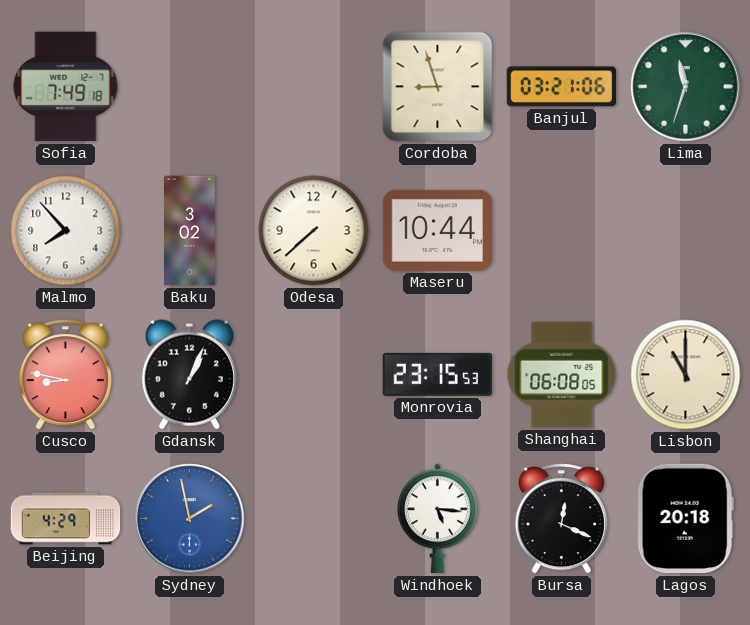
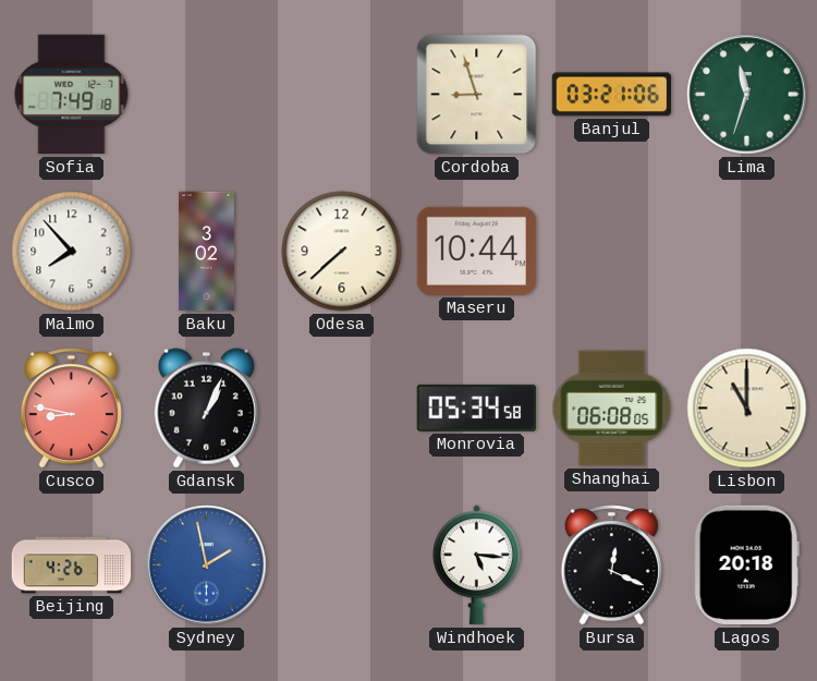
Monrovia: 23:15 -> 05:34
Beijing: 4:29 -> 4:26
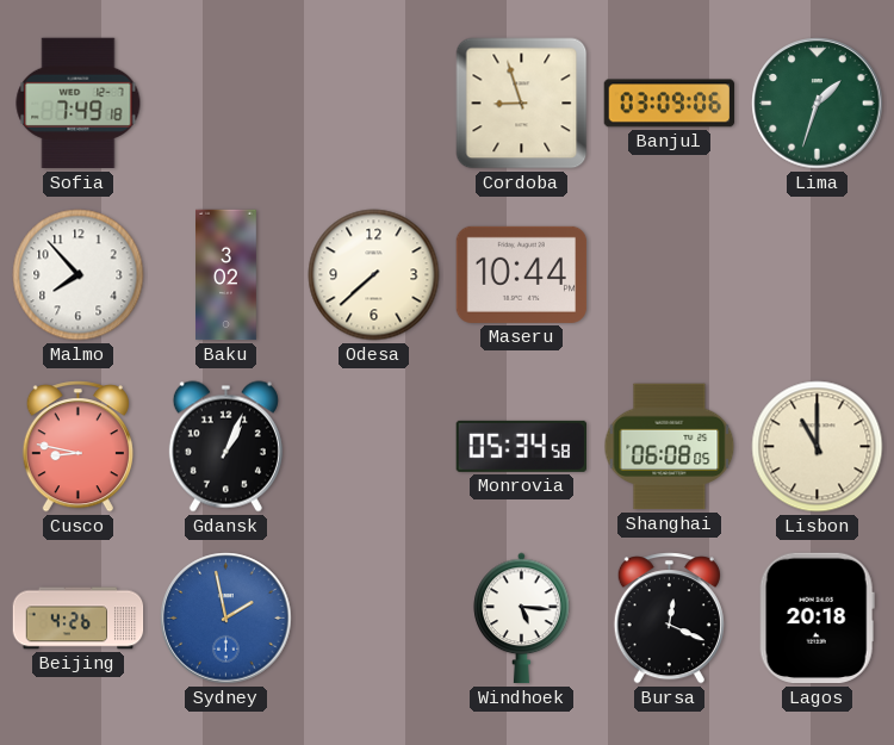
Banjul: 03:21 -> 03:09
Lima: 11:33 -> 1:33
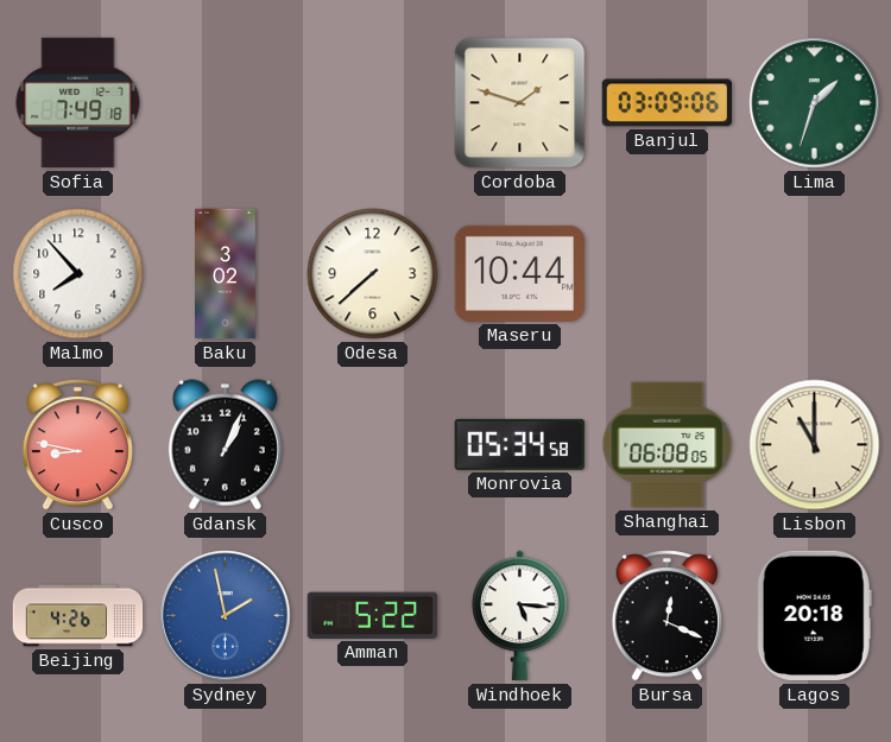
Cordoba: 8:57 -> 1:48
Amman: none -> 5:22
